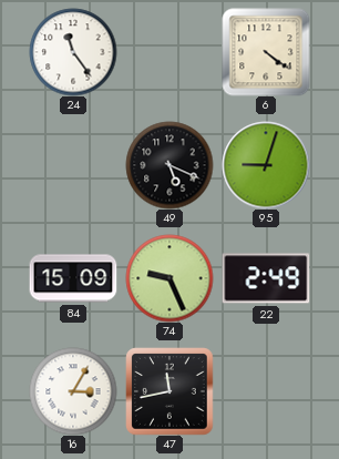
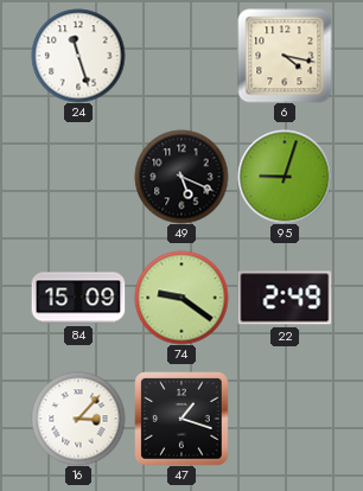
24: 11:24 -> 11:27
6: 4:21 -> 4:17
74: 9:26 -> 9:21
16: 3:05 -> 3:07
47: 11:43 -> 1:18
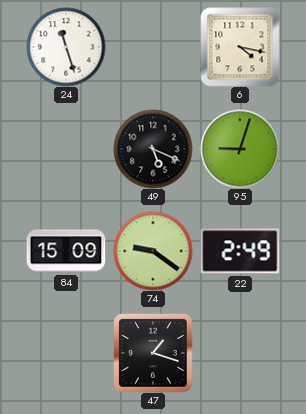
16: 3:07 -> none
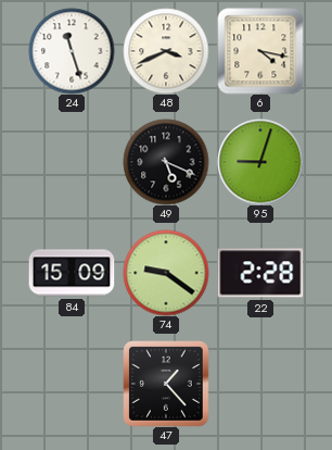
48: none -> 3:41
22: 2:49 -> 2:28
47: 1:18 -> 1:23
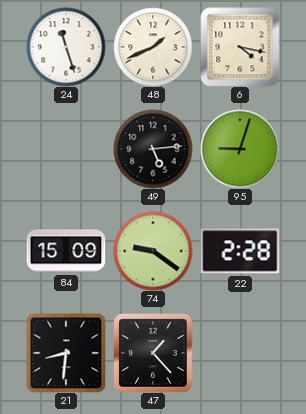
48: 3:41 -> 1:41
49: 5:19 -> 5:14
21: none -> 8:31
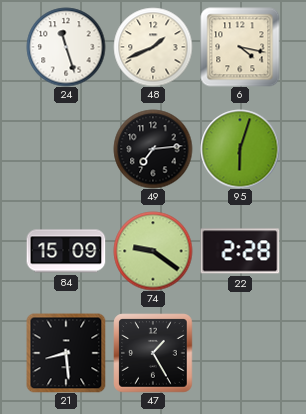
49: 5:14 -> 7:14
95: 9:03 -> 6:03
21: 8:31 -> 8:29
47: 1:23 -> 1:25
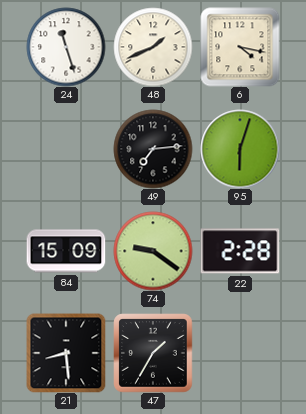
47: 1:25 -> 1:35
